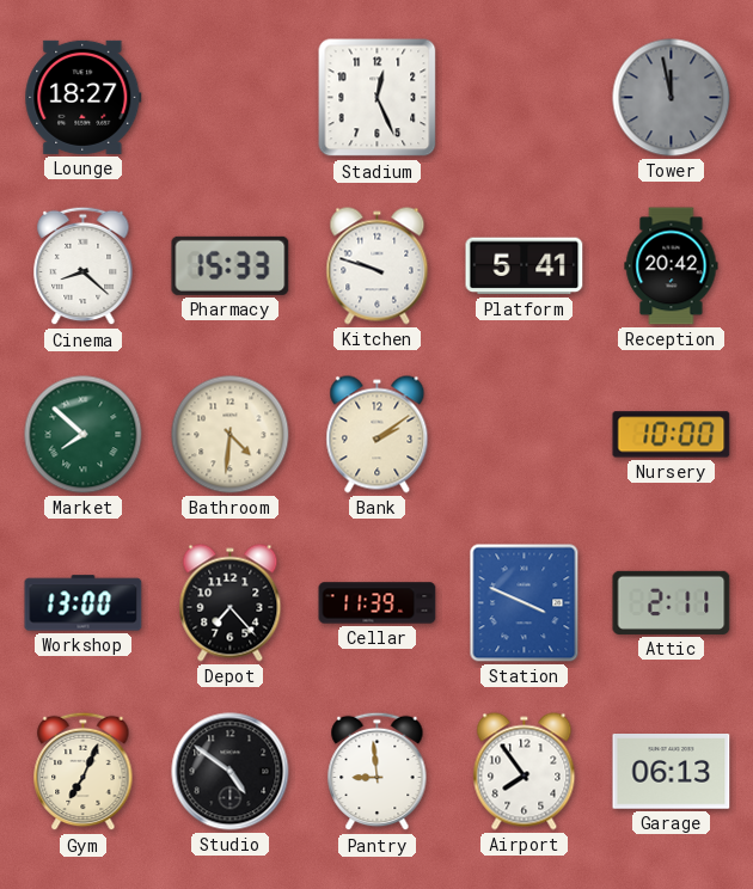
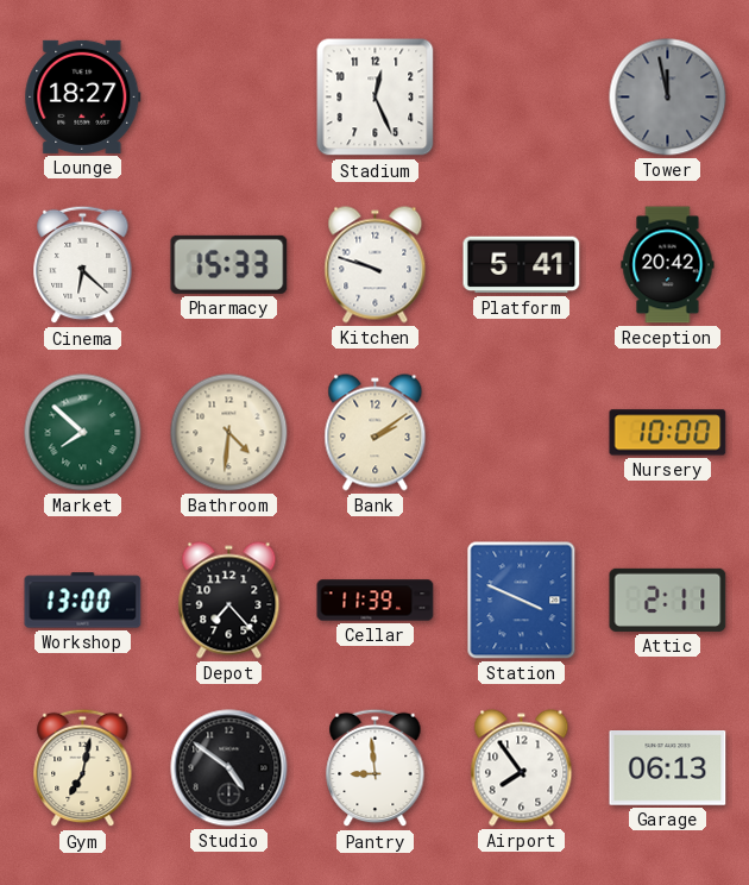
Cinema: 8:22 -> 6:22
Gym: 7:04 -> 7:02
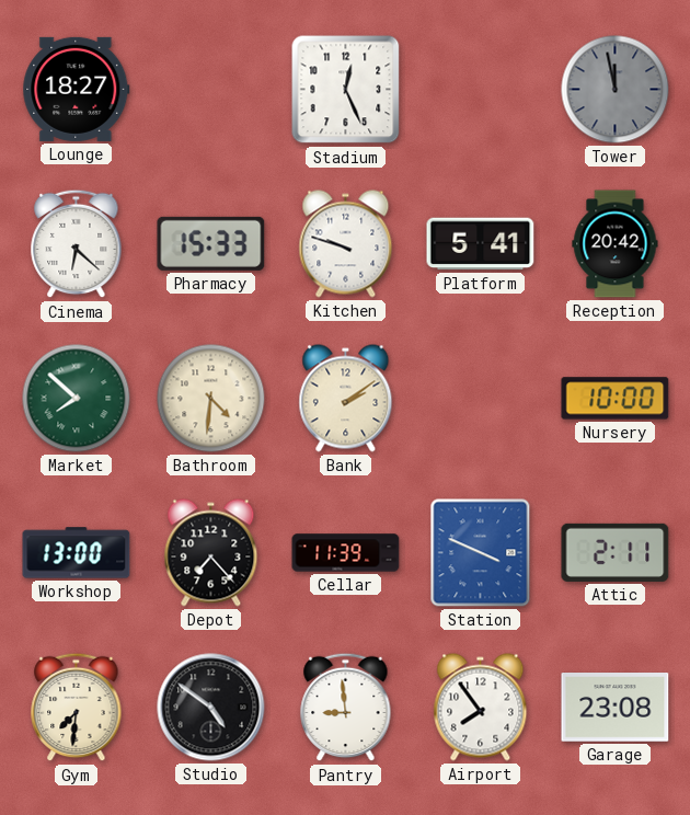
Gym: 7:02 -> 7:31
Garage: 06:13 -> 23:08
